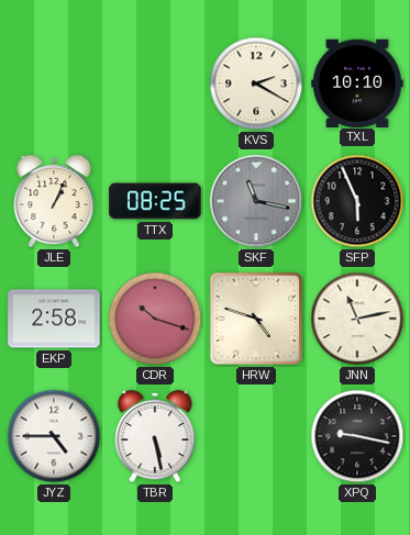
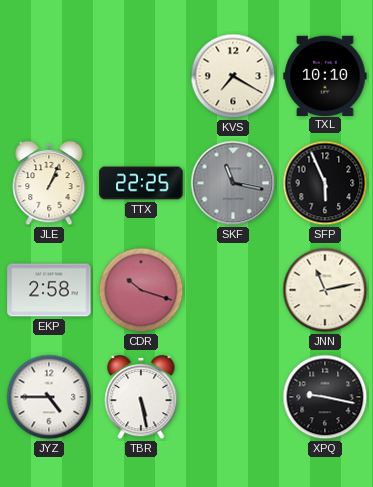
KVS: 2:20 -> 7:20
TTX: 08:25 -> 22:25
HRW: 4:48 -> none
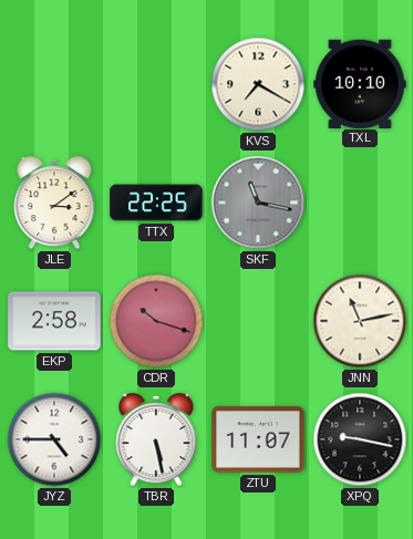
JLE: 1:04 -> 3:09
SFP: 5:56 -> none
ZTU: none -> 11:07
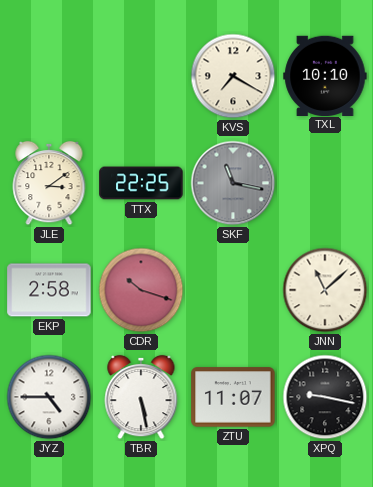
JNN: 11:13 -> 11:08
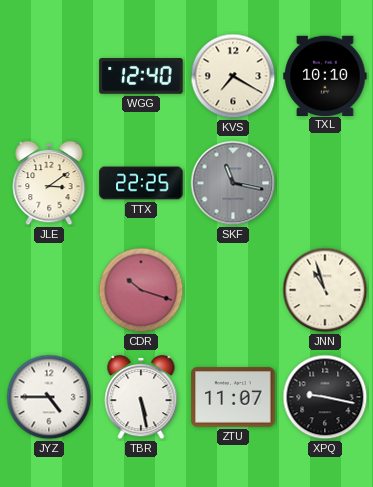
WGG: none -> 12:40
EKP: 2:58 -> none
JNN: 11:08 -> 10:57
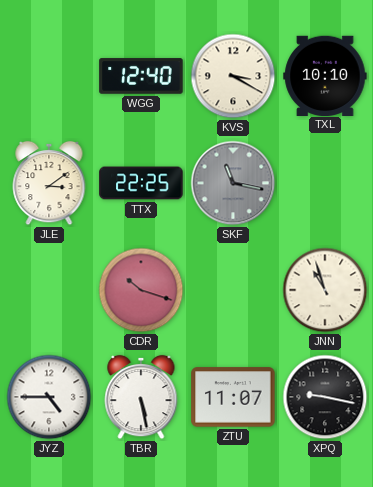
KVS: 7:20 -> 3:20
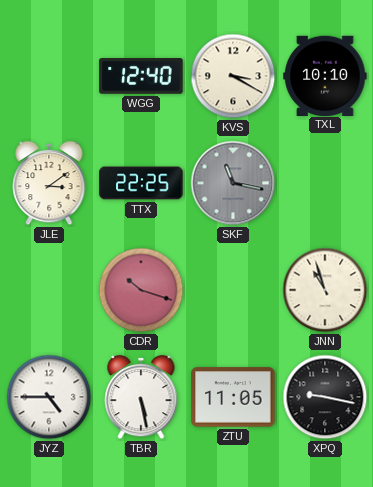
ZTU: 11:07 -> 11:05
